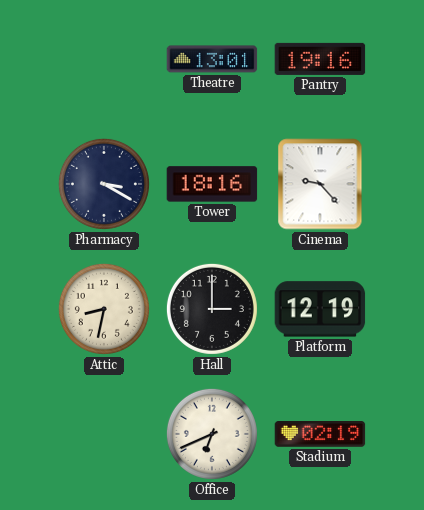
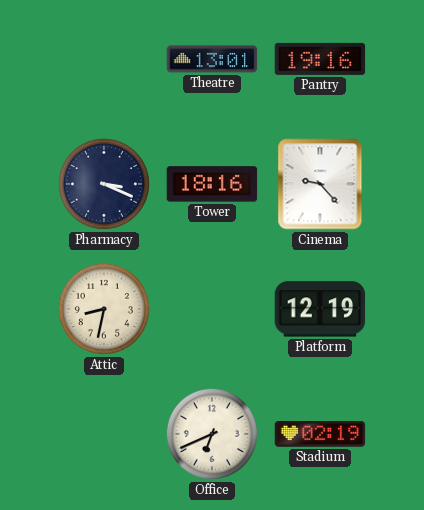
Pharmacy: 3:20 -> 3:19
Hall: 3:00 -> none
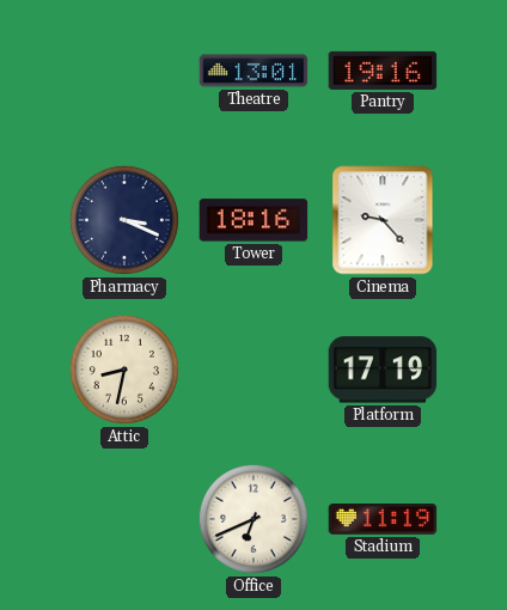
Platform: 12:19 -> 17:19
Stadium: 02:19 -> 11:19
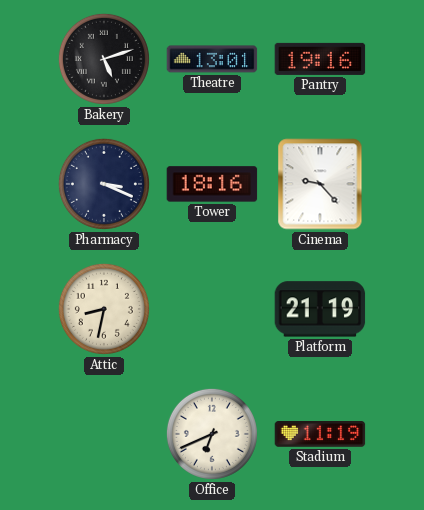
Bakery: none -> 5:12
Platform: 17:19 -> 21:19
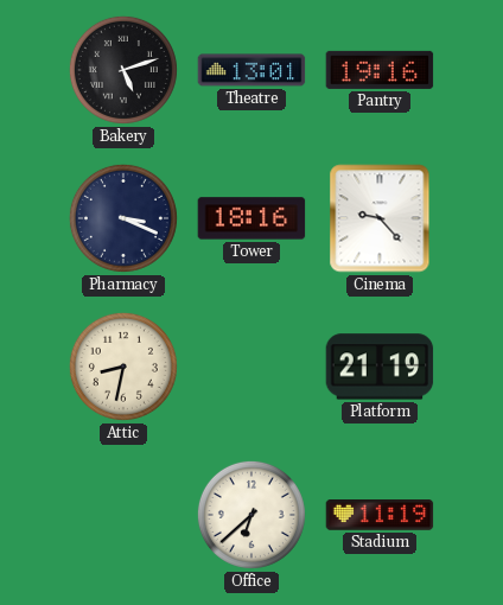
Office: 6:41 -> 6:38
